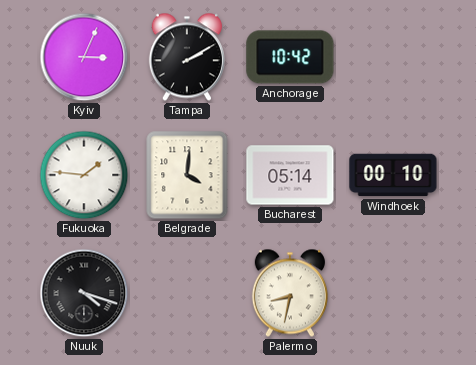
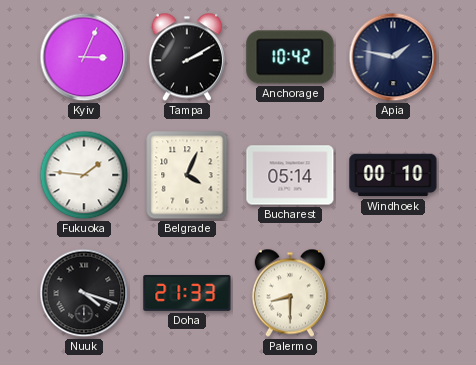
Apia: none -> 1:47
Belgrade: 4:01 -> 4:04
Doha: none -> 21:33
Palermo: 8:32 -> 8:30
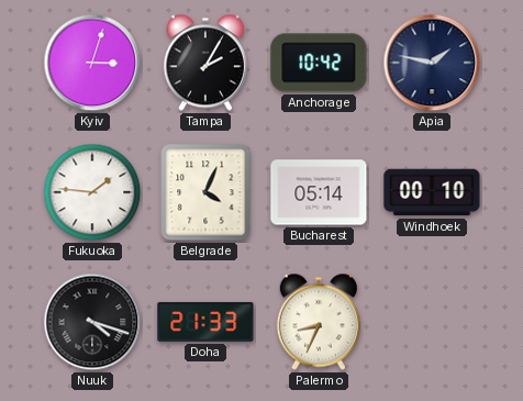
Kyiv: 3:04 -> 3:03
Tampa: 2:10 -> 2:05
Palermo: 8:30 -> 8:34
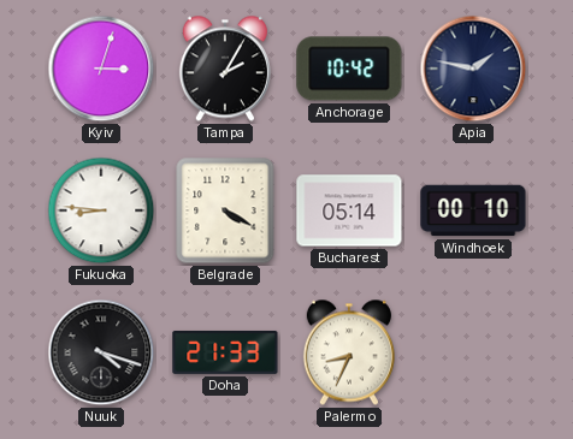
Fukuoka: 1:46 -> 8:46
Belgrade: 4:04 -> 4:20
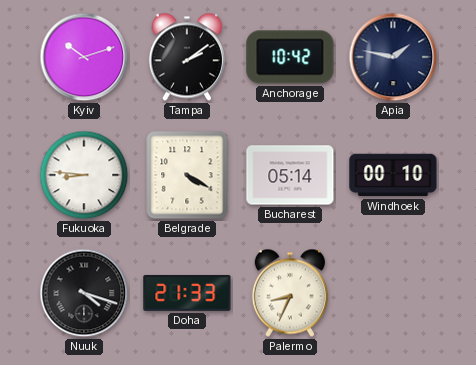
Kyiv: 3:03 -> 10:12
Tampa: 2:05 -> 2:09
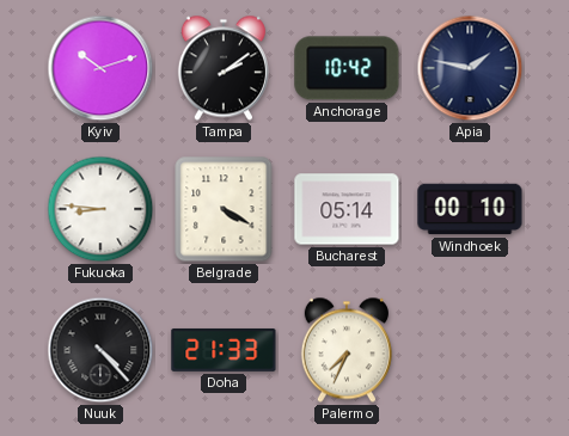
Nuuk: 4:18 -> 4:23
Palermo: 8:34 -> 7:34
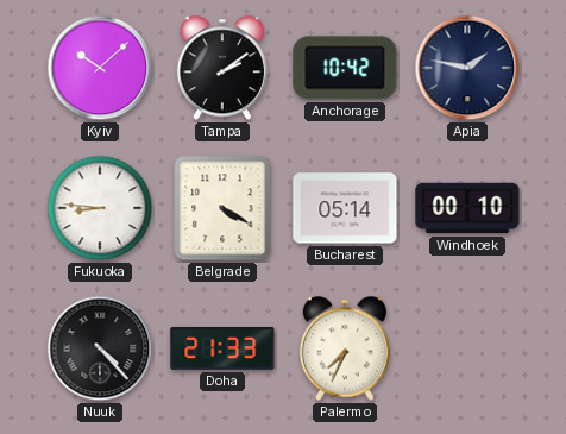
Kyiv: 10:12 -> 10:08
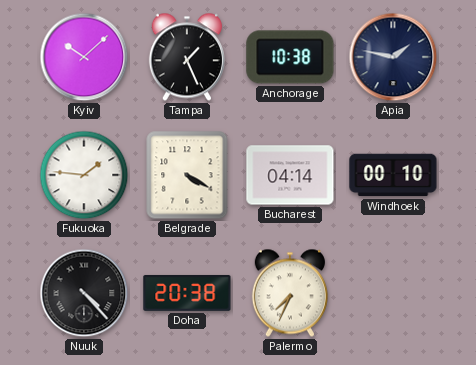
Tampa: 2:09 -> 1:26
Anchorage: 10:42 -> 10:38
Fukuoka: 8:46 -> 1:46
Bucharest: 05:14 -> 04:14
Doha: 21:33 -> 20:38
